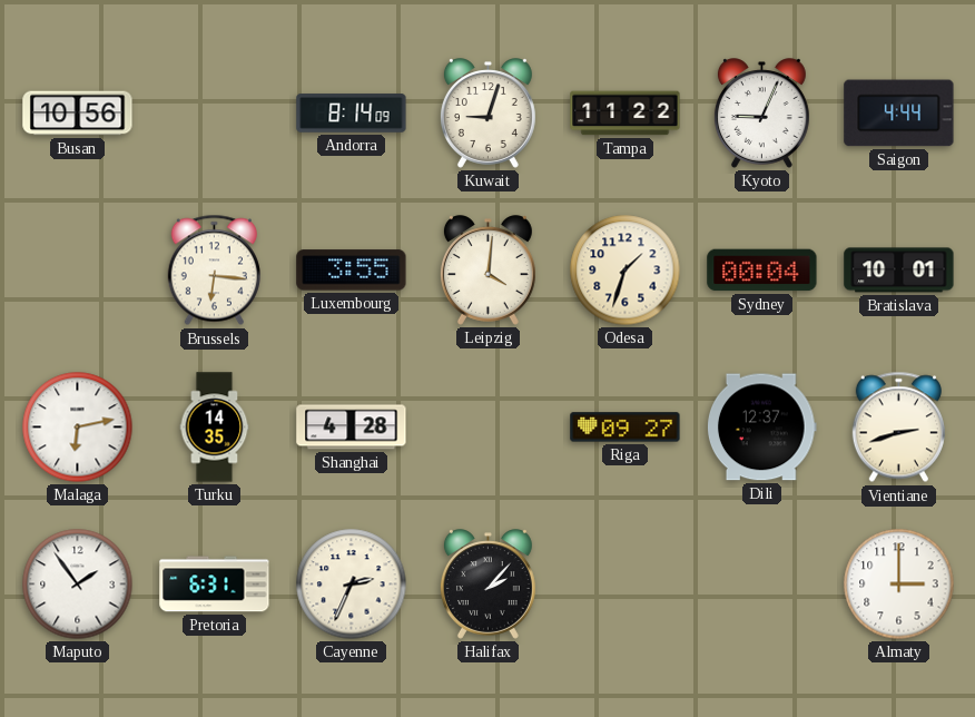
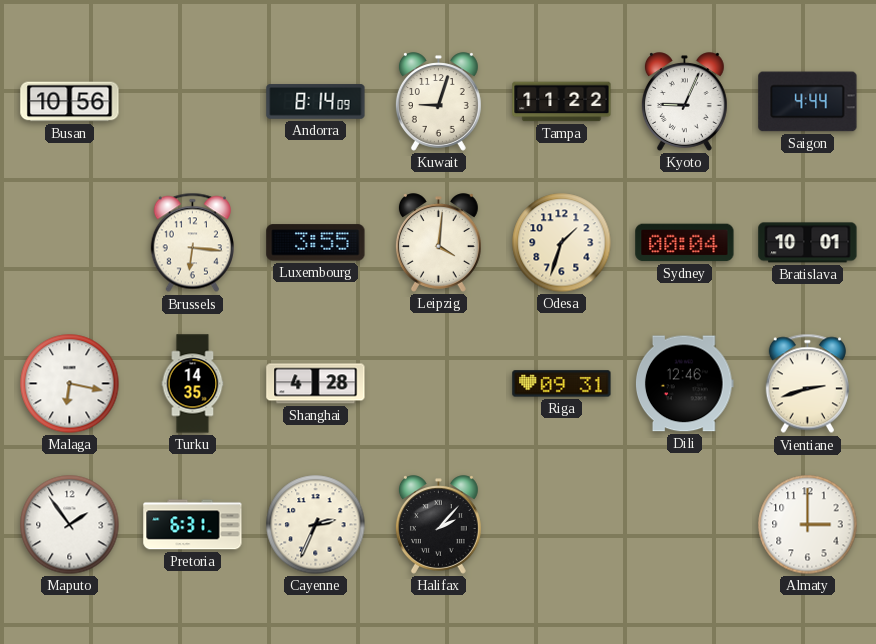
Malaga: 6:13 -> 6:17
Riga: 09:27 -> 09:31
Dili: 12:37 -> 12:46
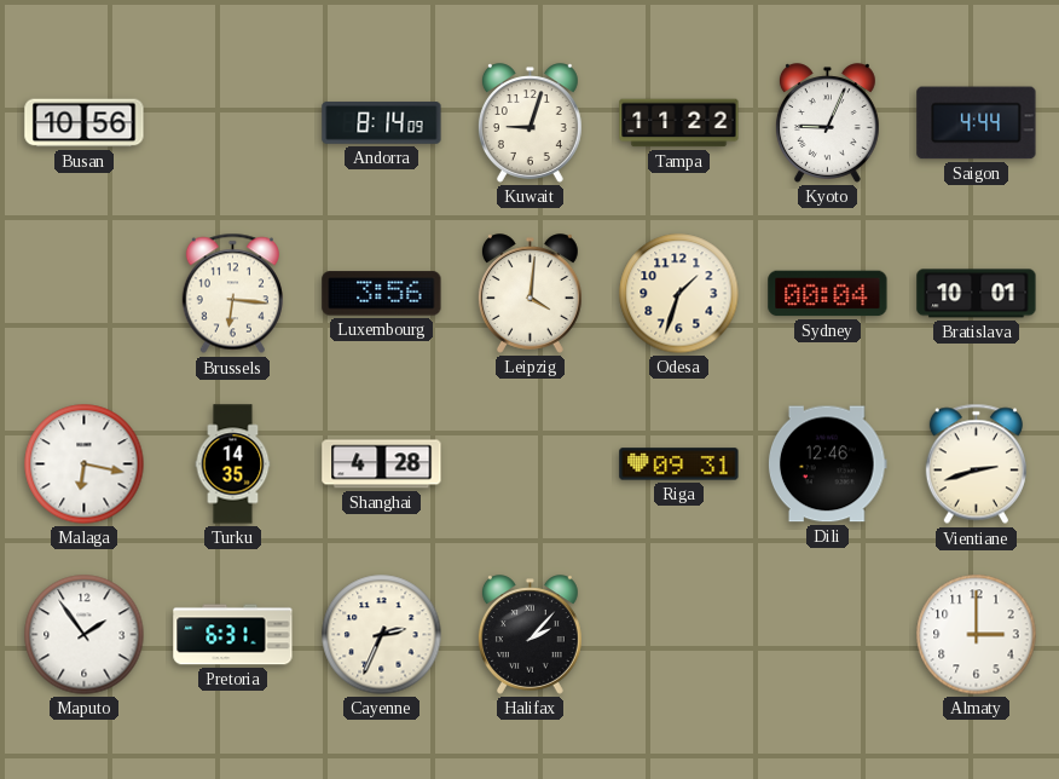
Luxembourg: 3:55 -> 3:56
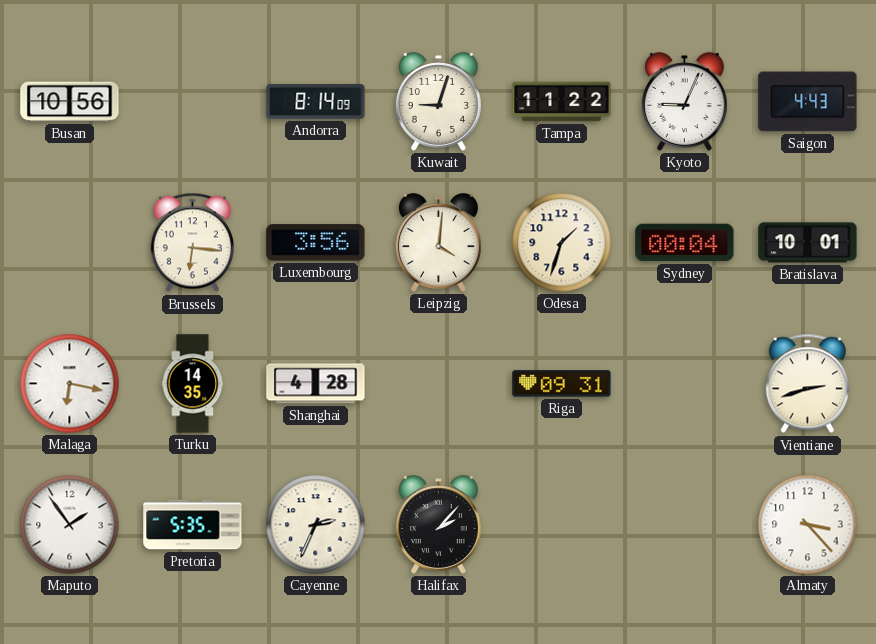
Saigon: 4:44 -> 4:43
Dili: 12:46 -> none
Pretoria: 6:31 -> 5:35
Almaty: 3:00 -> 3:23
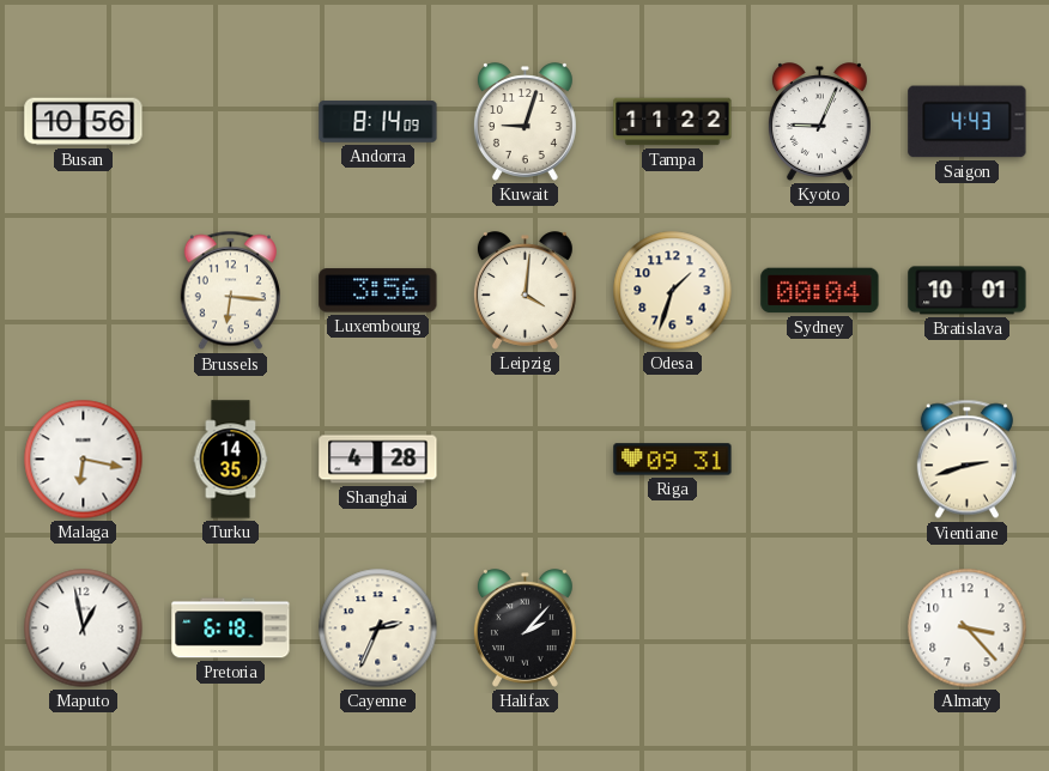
Maputo: 1:54 -> 12:58
Pretoria: 5:35 -> 6:18
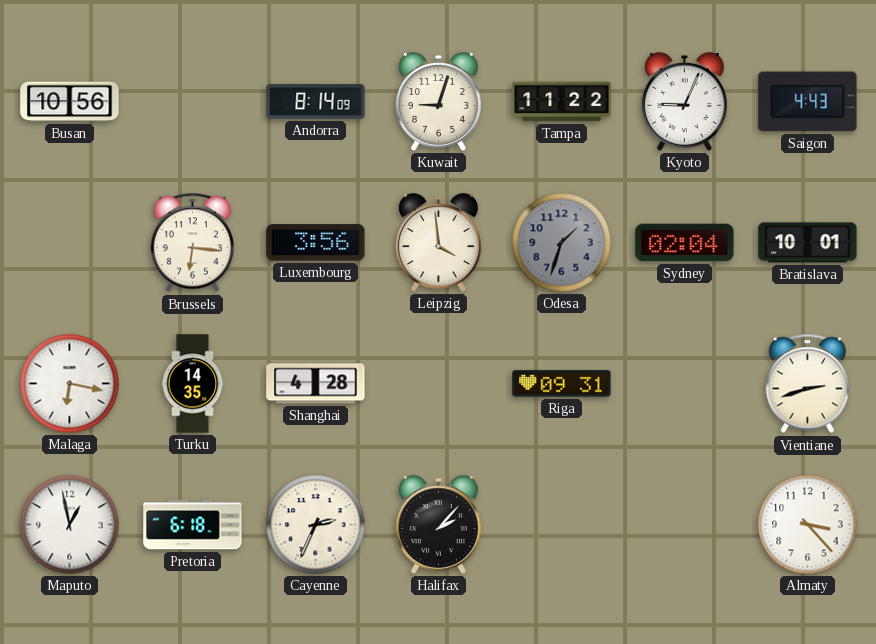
Leipzig: 4:01 -> 3:59
Odesa dial: cream -> grey
Sydney: 00:04 -> 02:04
